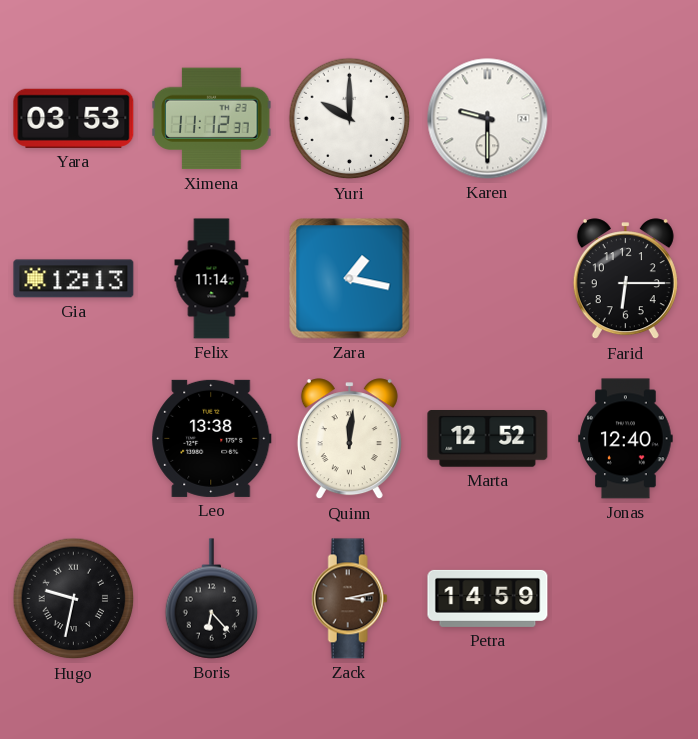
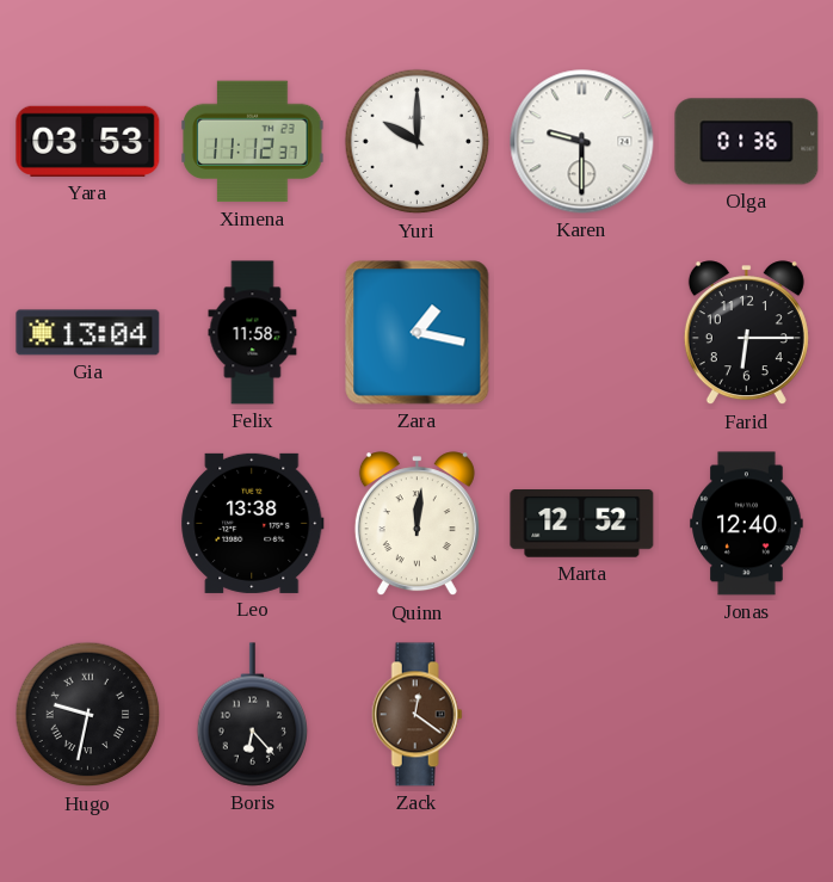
Olga: none -> 01:36
Gia: 12:13 -> 13:04
Felix: 11:14 -> 11:58
Zack: 3:13 -> 12:21
Petra: 14:59 -> none
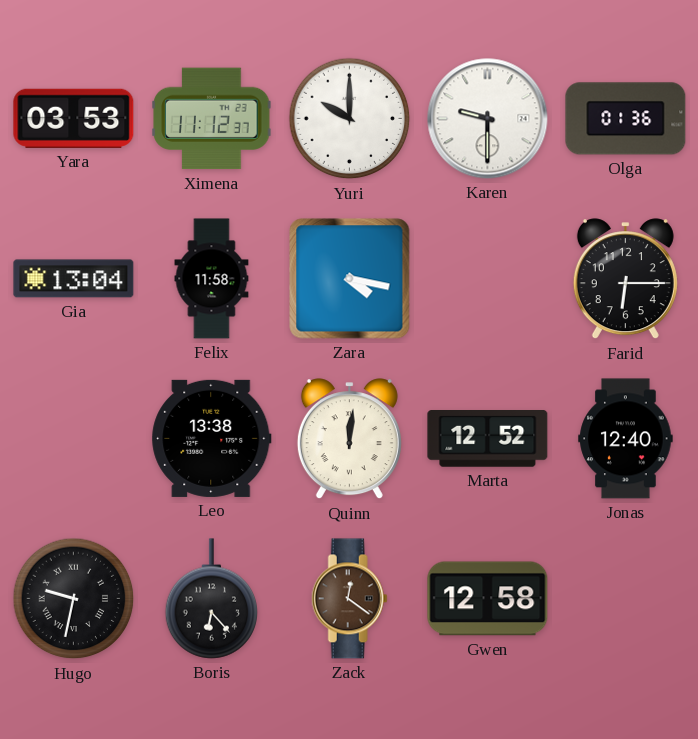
Zara: 1:17 -> 4:17
Gwen: none -> 12:58
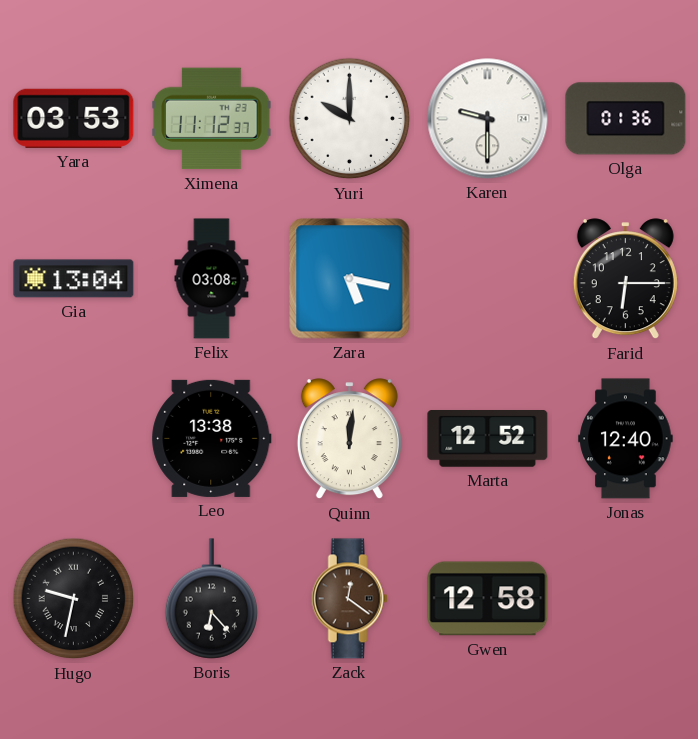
Felix: 11:58 -> 03:08
Zara: 4:17 -> 5:17
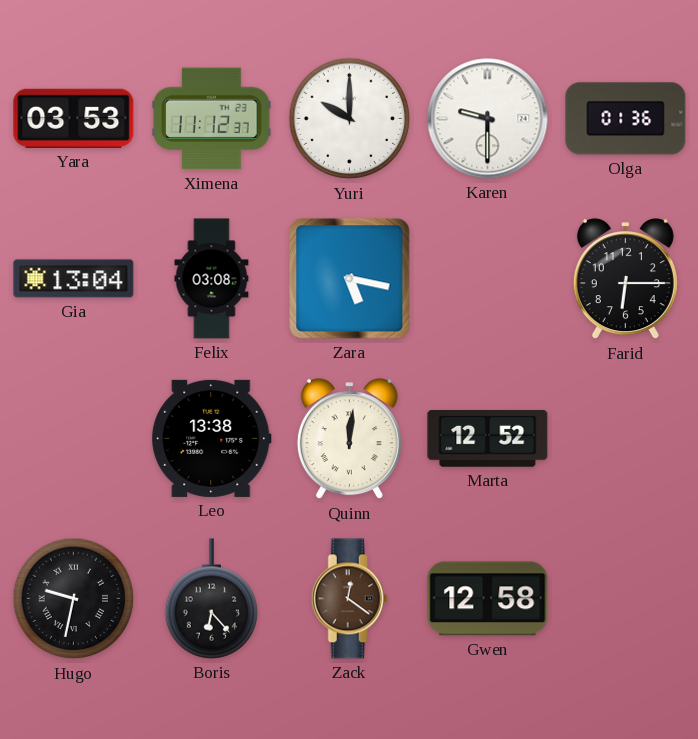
Jonas: 12:40 -> none
